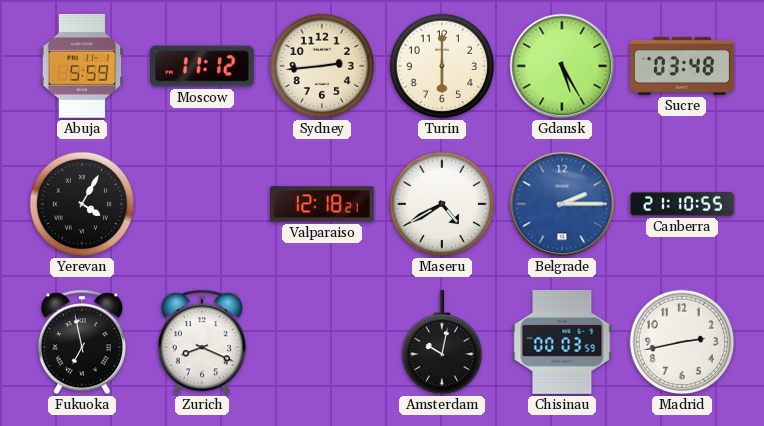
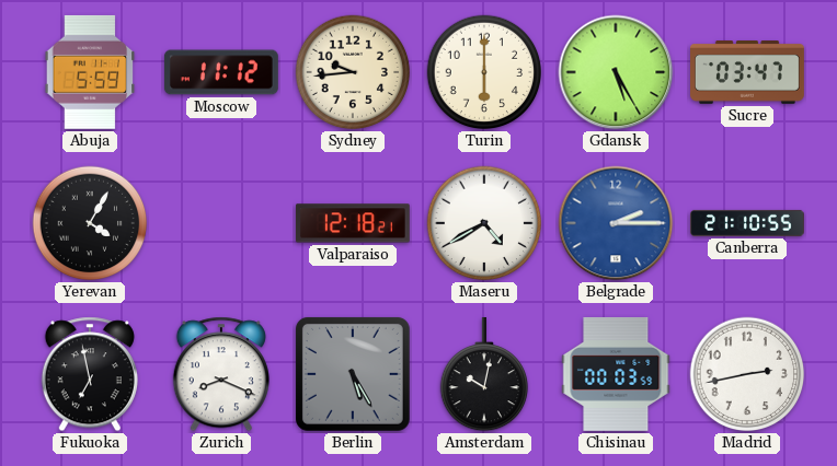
Sydney: 2:44 -> 9:44
Sucre: 03:48 -> 03:47
Berlin: none -> 5:25
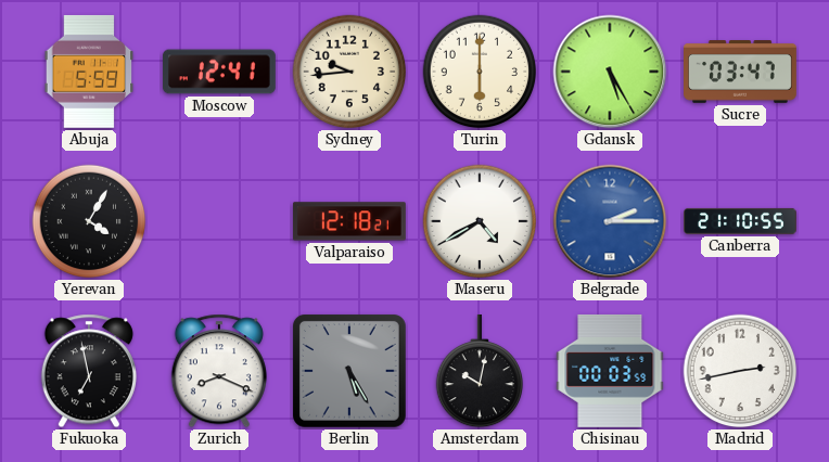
Moscow: 11:12 -> 12:41
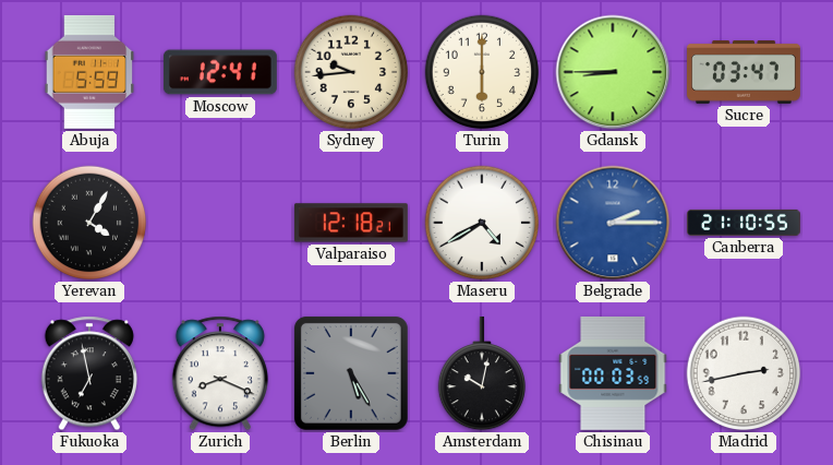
Gdansk: 5:25 -> 8:45
